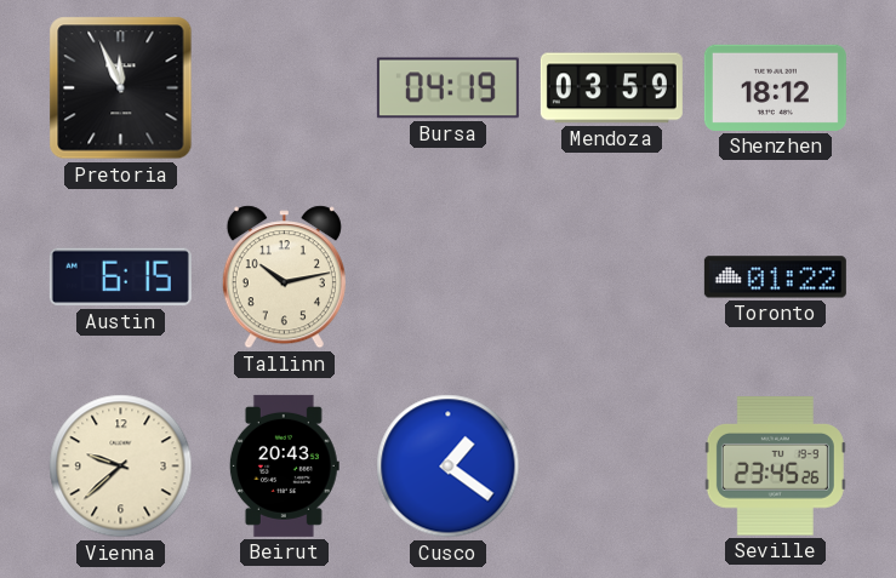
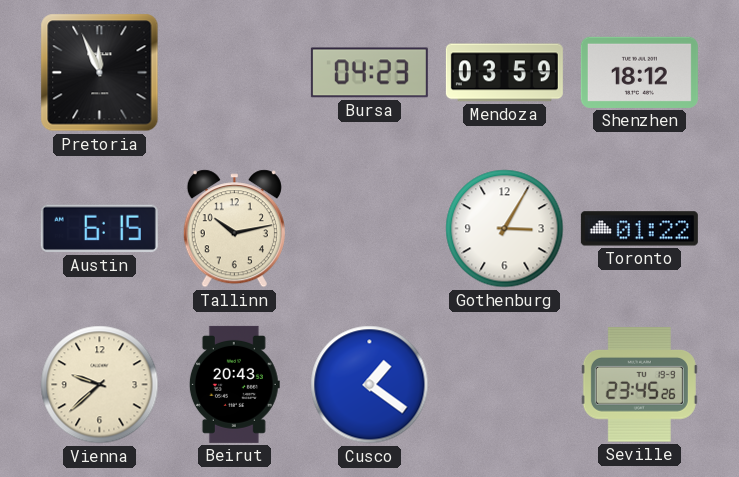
Bursa: 04:19 -> 04:23
Gothenburg: none -> 3:05
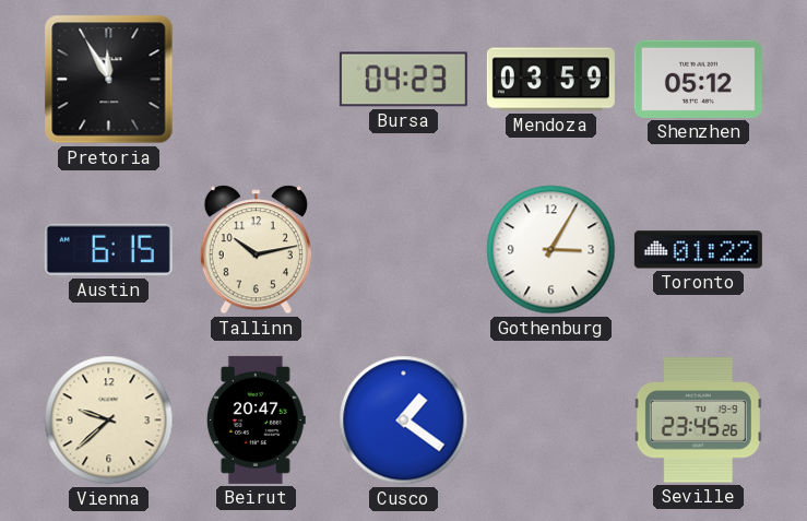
Pretoria: 11:56 -> 11:55
Shenzhen: 18:12 -> 05:12
Beirut: 20:43 -> 20:47
